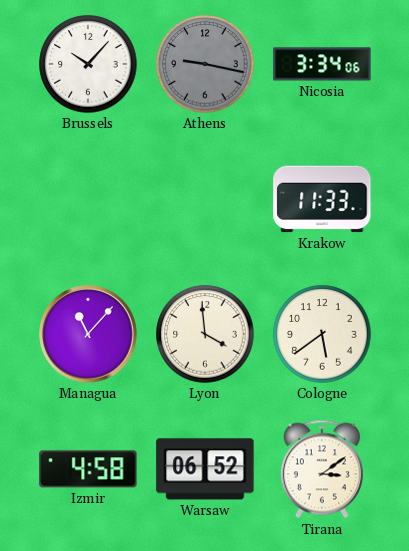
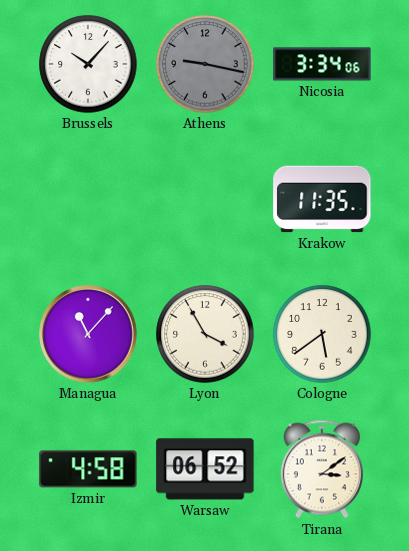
Krakow: 11:33 -> 11:35
Lyon: 3:59 -> 3:55
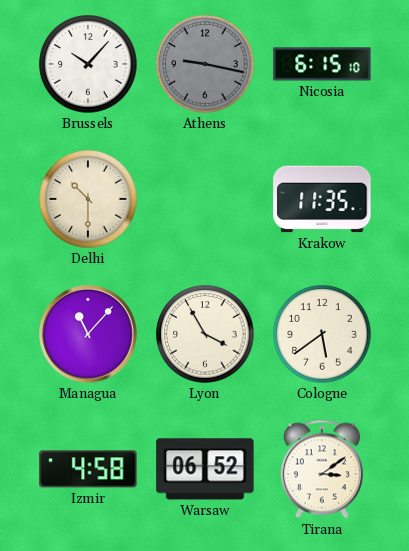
Nicosia: 3:34 -> 6:15
Delhi: none -> 10:30
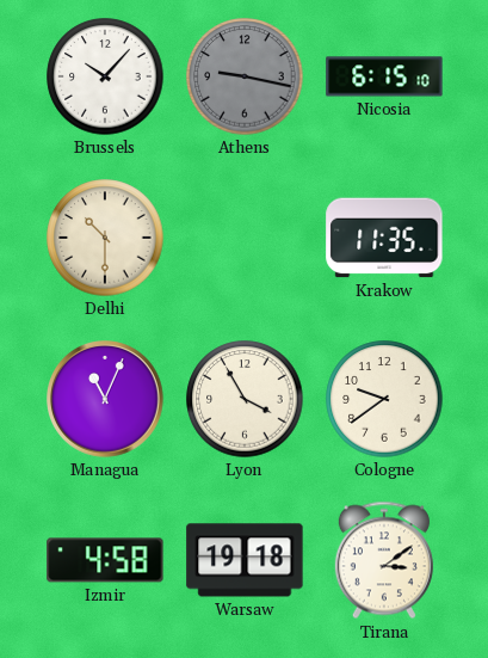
Managua: 11:07 -> 11:04
Cologne: 5:39 -> 9:39
Warsaw: 06:52 -> 19:18
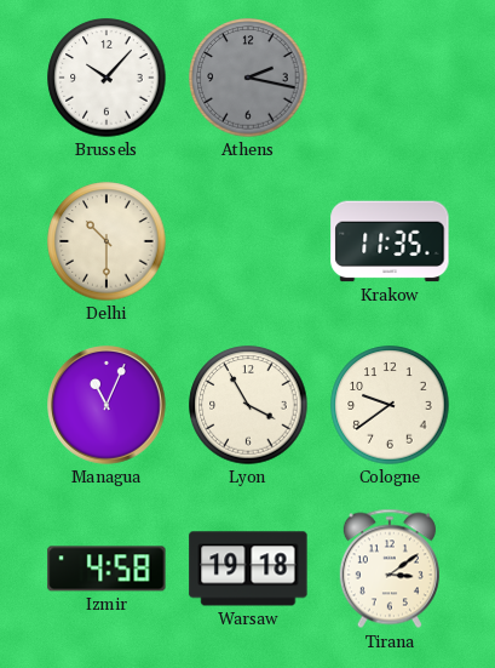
Athens: 9:17 -> 2:17
Nicosia: 6:15 -> none
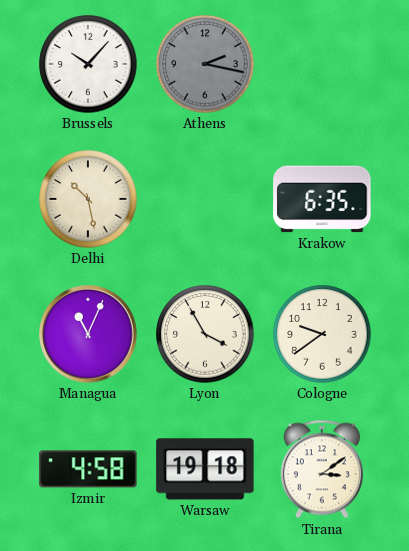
Delhi: 10:30 -> 10:28
Krakow: 11:35 -> 6:35
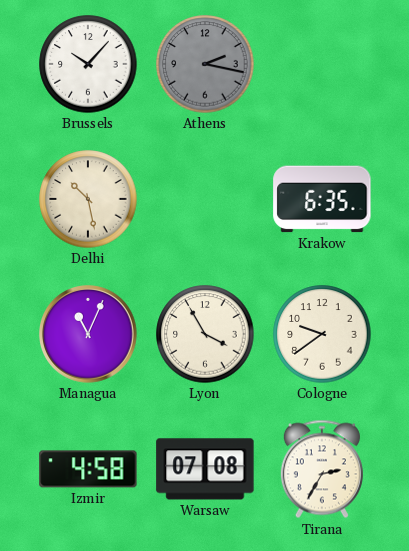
Warsaw: 19:18 -> 07:08
Tirana: 3:09 -> 2:35
